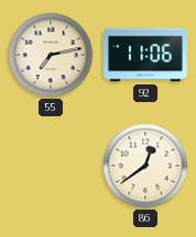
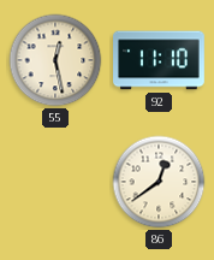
55: 7:13 -> 12:28
92: 11:06 -> 11:10
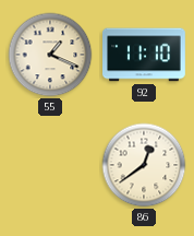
55: 12:28 -> 1:19
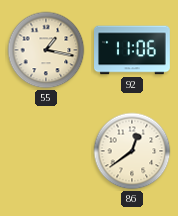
55: 1:19 -> 1:17
92: 11:10 -> 11:06
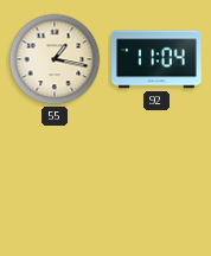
92: 11:06 -> 11:04
86: 12:39 -> none
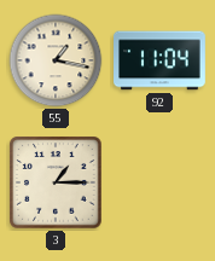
3: none -> 1:15
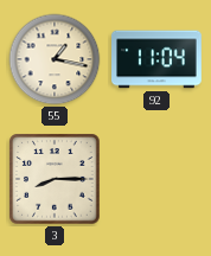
3: 1:15 -> 8:15
